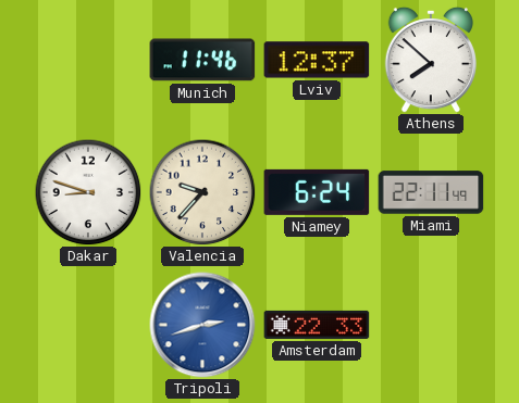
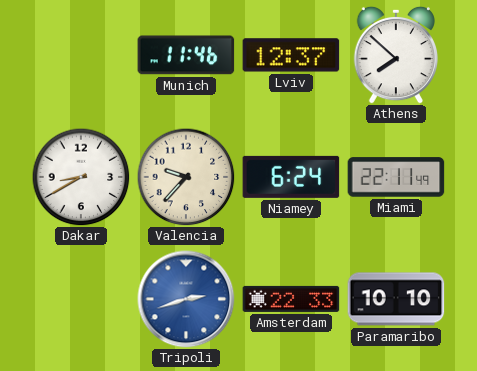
Dakar: 8:48 -> 8:40
Paramaribo: none -> 10:10
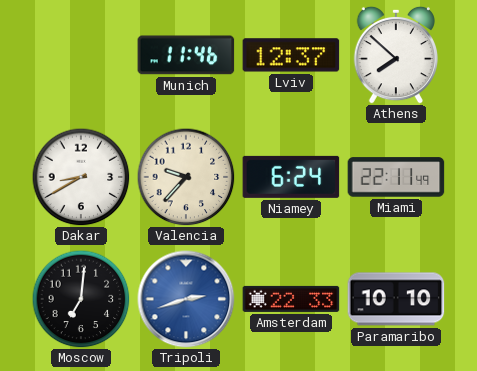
Moscow: none -> 7:01
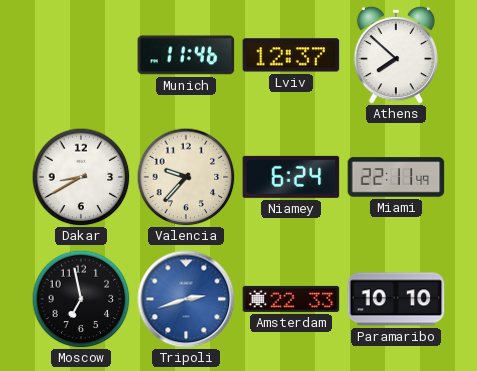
Moscow: 7:01 -> 6:58
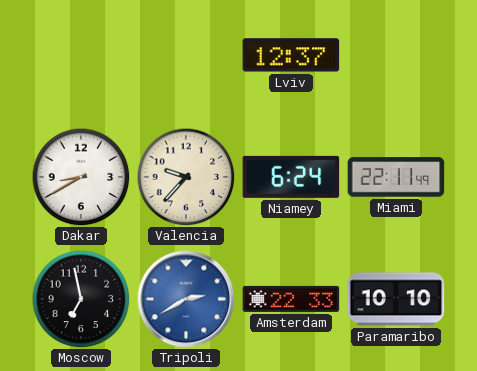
Munich: 11:46 -> none
Athens: 7:52 -> none
Tripoli: 2:42 -> 2:40
